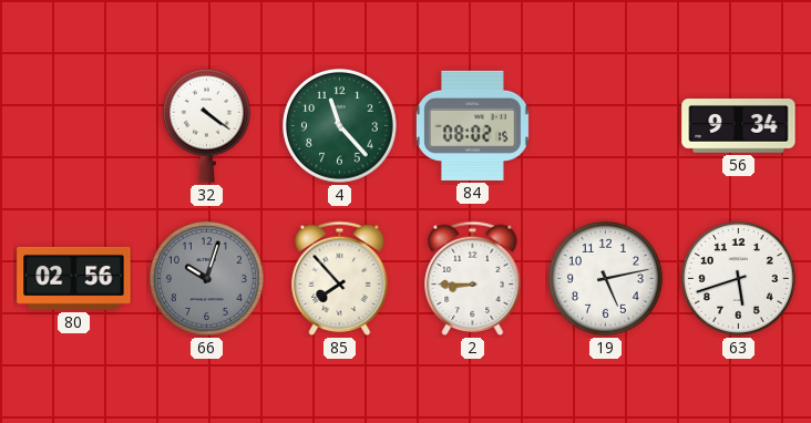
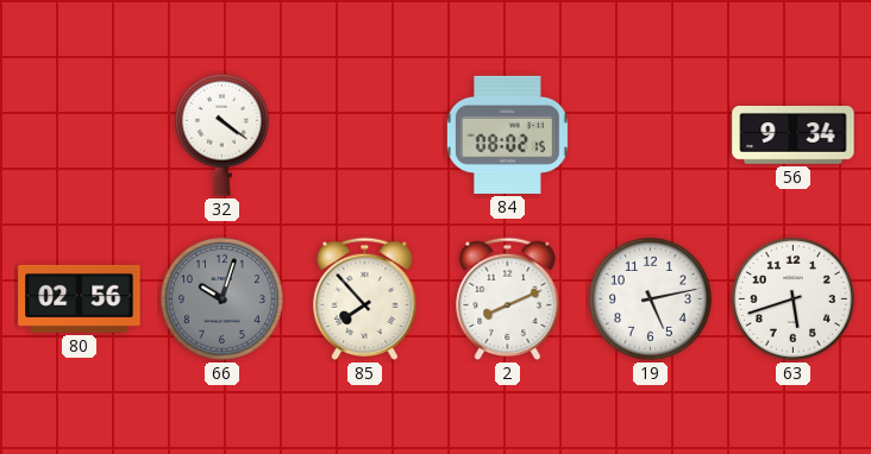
4: 11:23 -> none
2: 8:45 -> 8:11
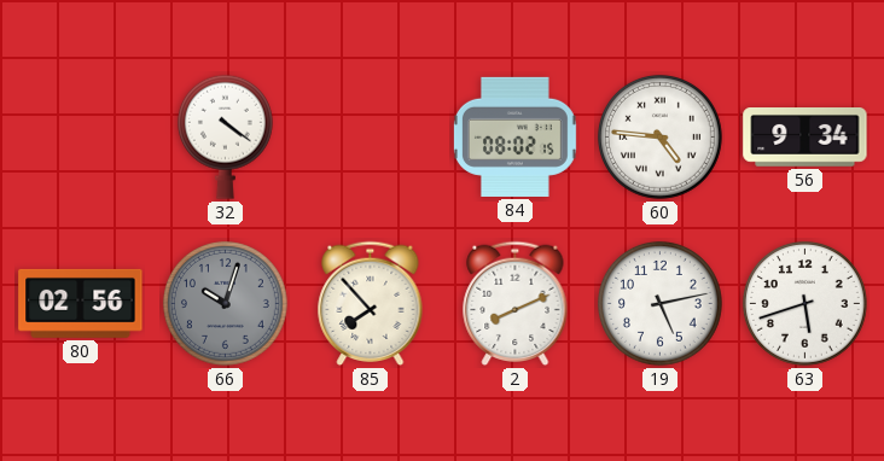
60: none -> 4:46
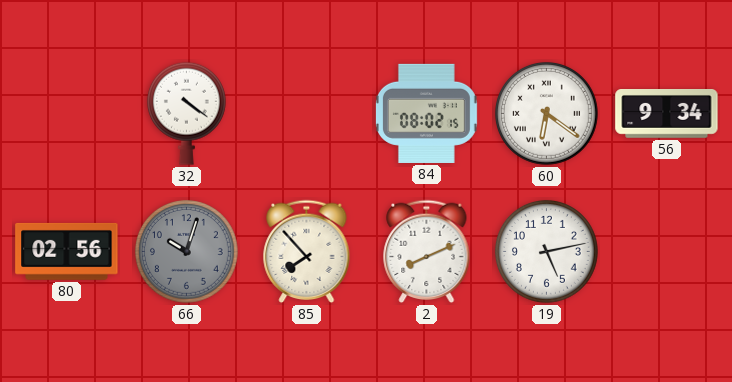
60: 4:46 -> 6:21
63: 5:42 -> none
